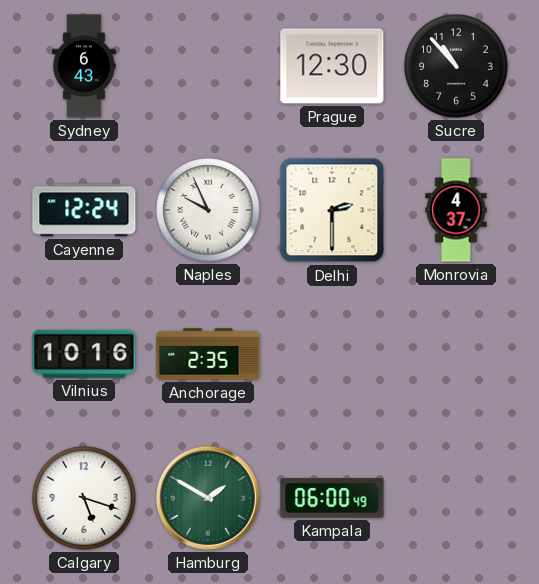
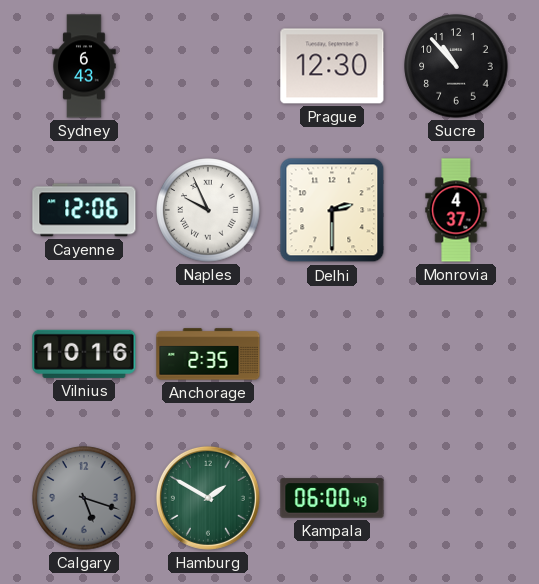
Cayenne: 12:24 -> 12:06
Calgary dial: white -> grey
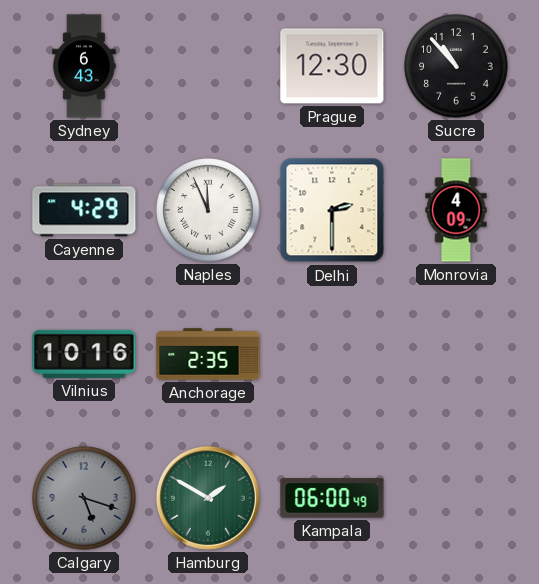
Cayenne: 12:06 -> 4:29
Naples: 9:56 -> 11:56
Monrovia: 4:37 -> 4:09
